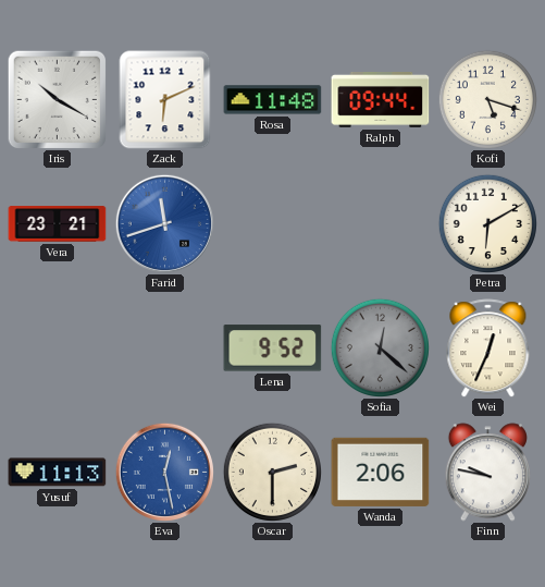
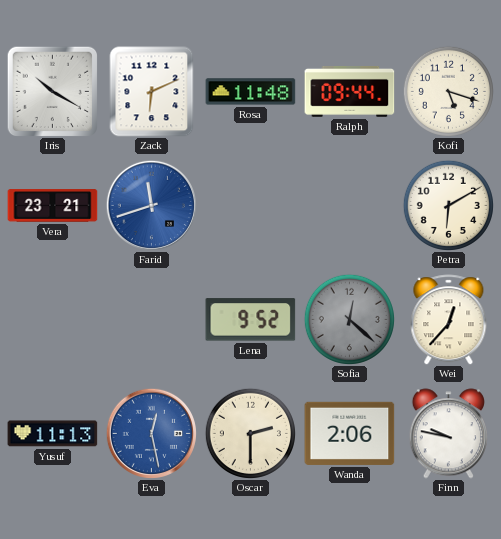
Wei: 12:34 -> 12:37
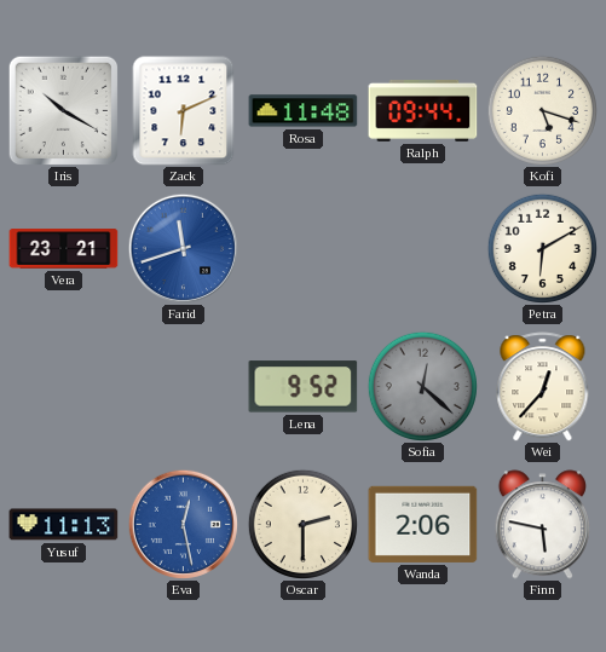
Finn: 9:47 -> 5:47
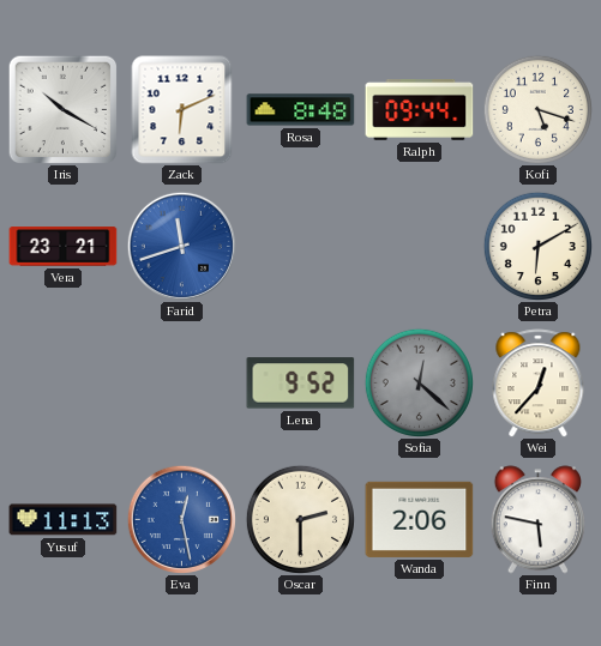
Rosa: 11:48 -> 8:48
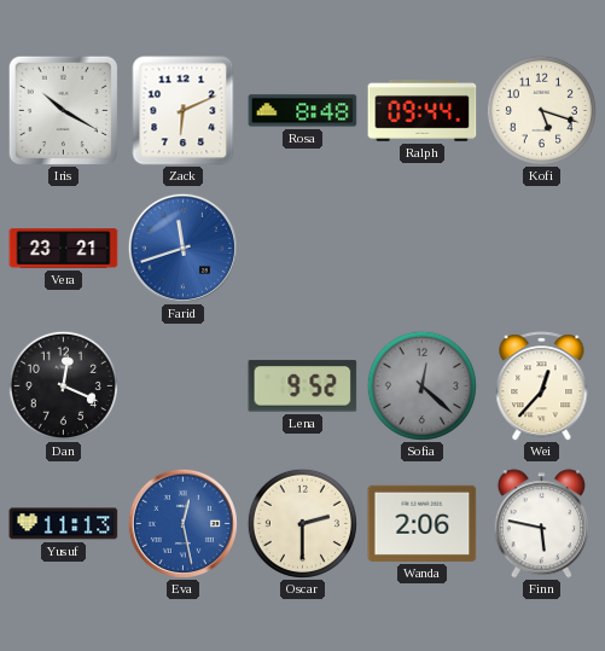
Petra: 6:10 -> none
Dan: none -> 12:19
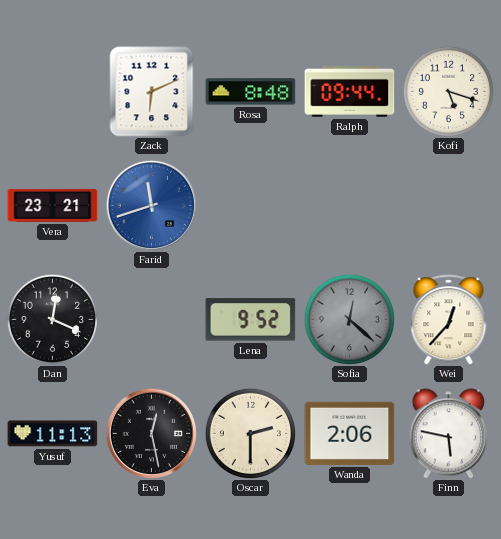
Iris: 10:20 -> none
Eva dial: blue -> black
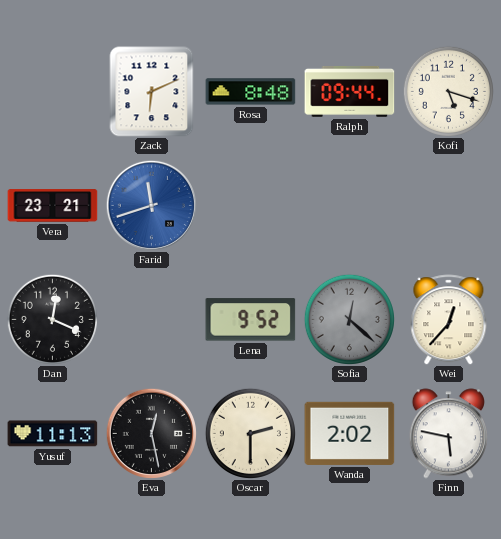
Wanda: 2:06 -> 2:02
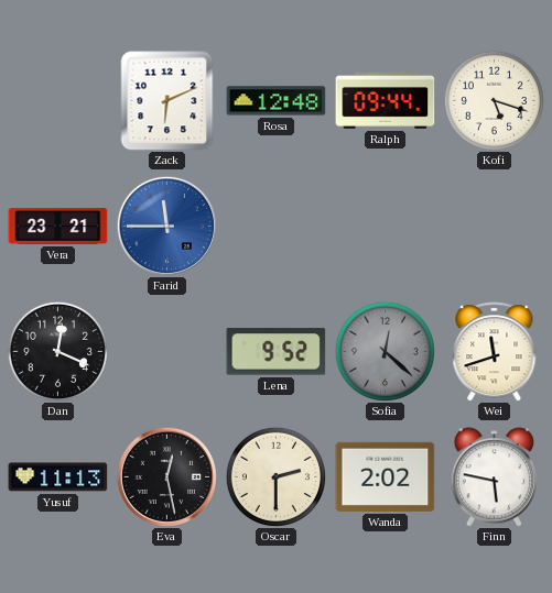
Rosa: 8:48 -> 12:48
Farid: 11:42 -> 11:45
Wei: 12:37 -> 11:42
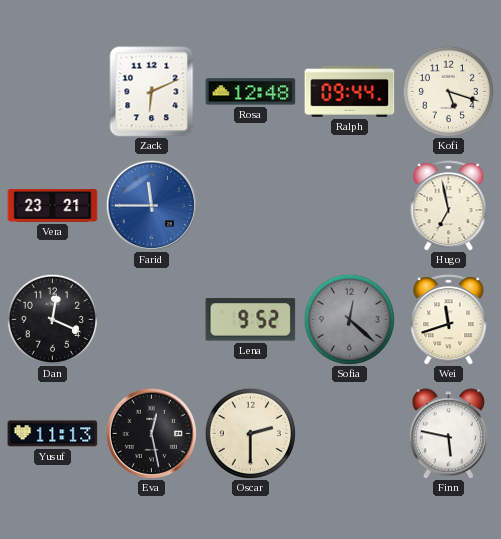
Hugo: none -> 6:58
Wanda: 2:02 -> none
